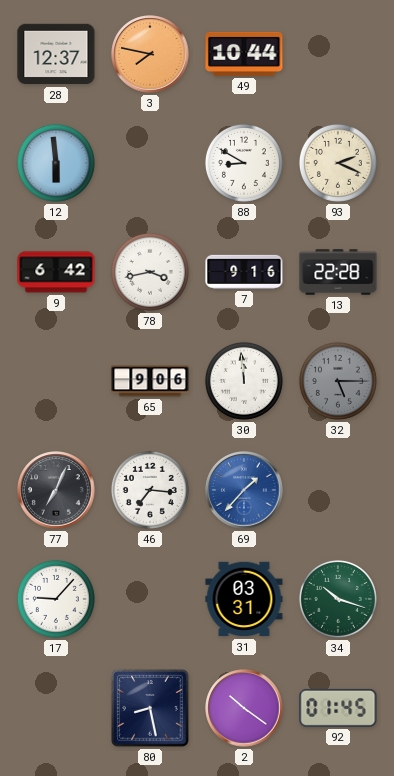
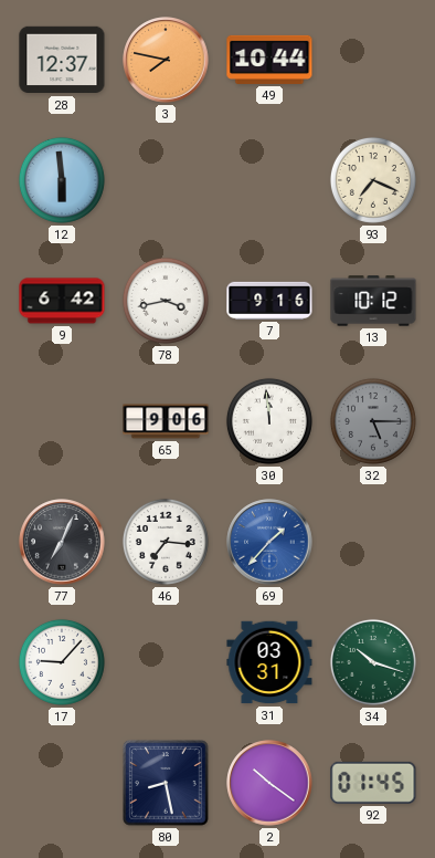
88: 8:50 -> none
93: 2:19 -> 7:19
13: 22:28 -> 10:12
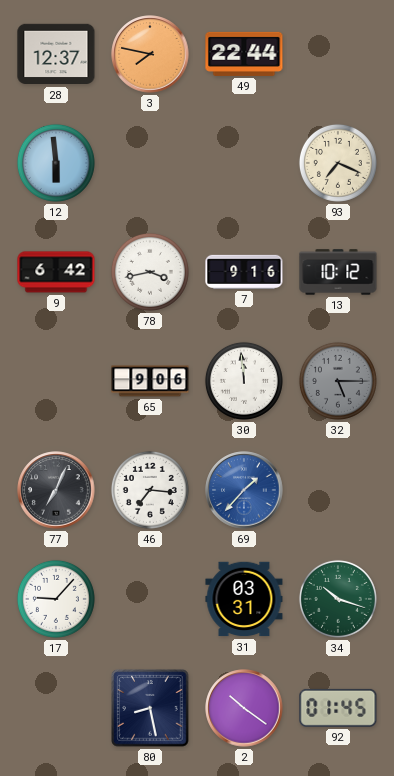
49: 10:44 -> 22:44
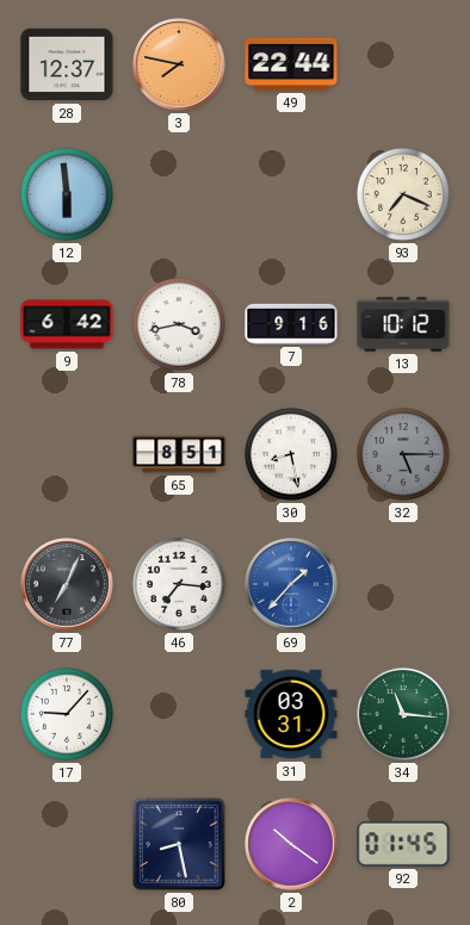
65: 9:06 -> 8:51
30: 11:59 -> 8:28
34: 10:18 -> 11:16
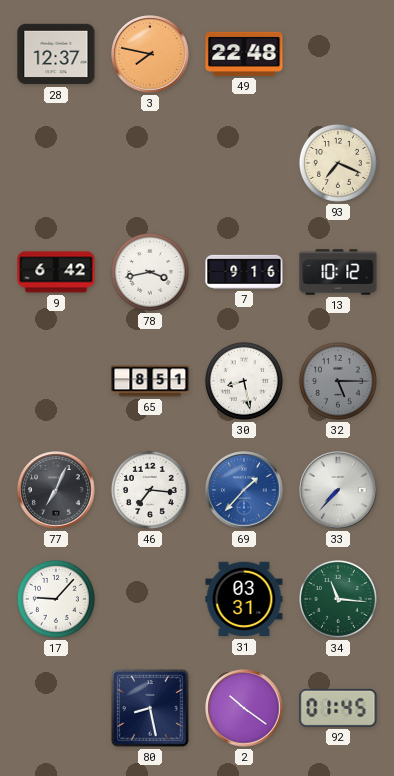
49: 22:44 -> 22:48
12: 5:59 -> none
33: none -> 7:37
